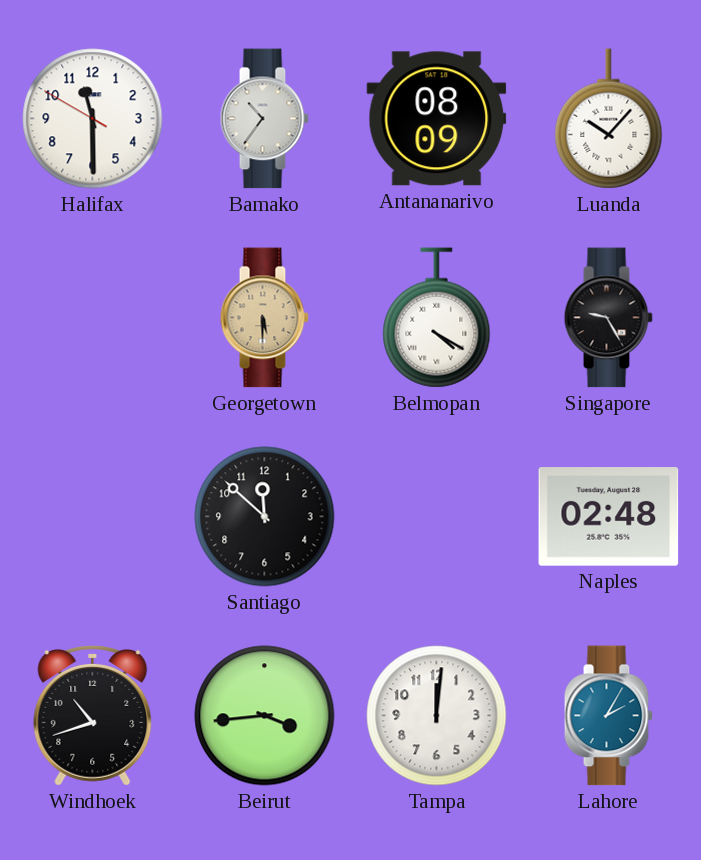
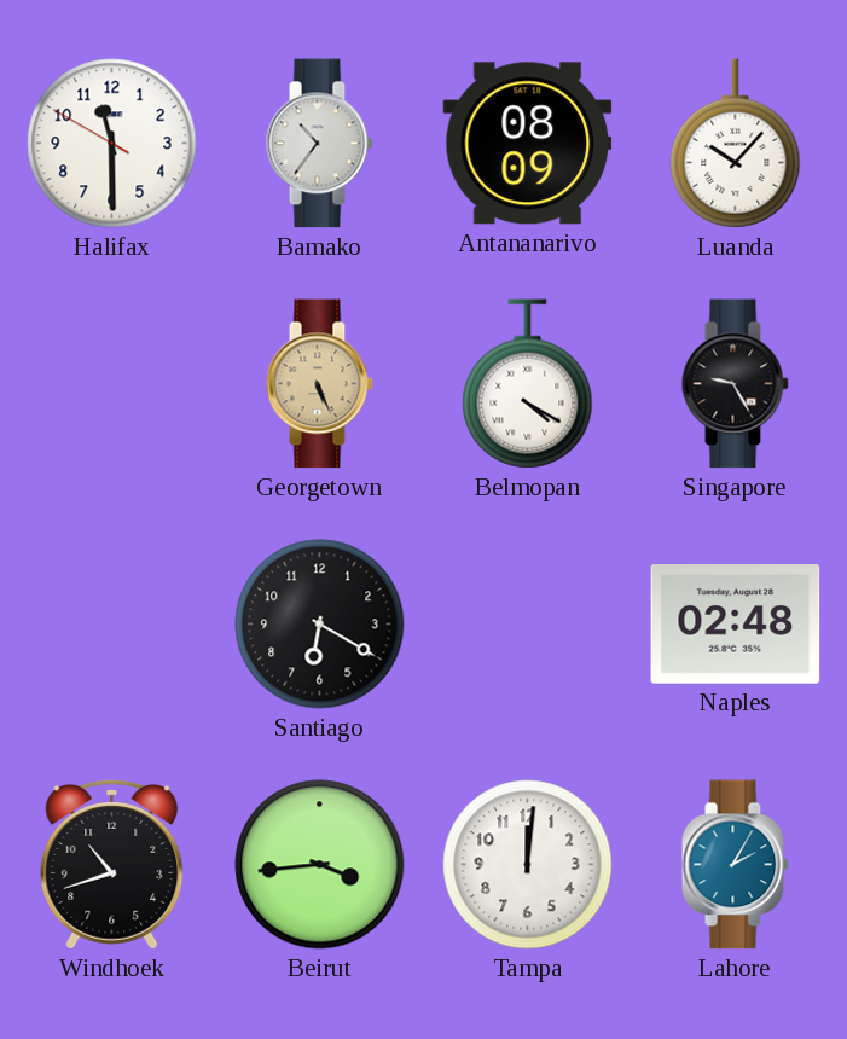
Georgetown: 5:30 -> 5:26
Santiago: 11:52 -> 6:20
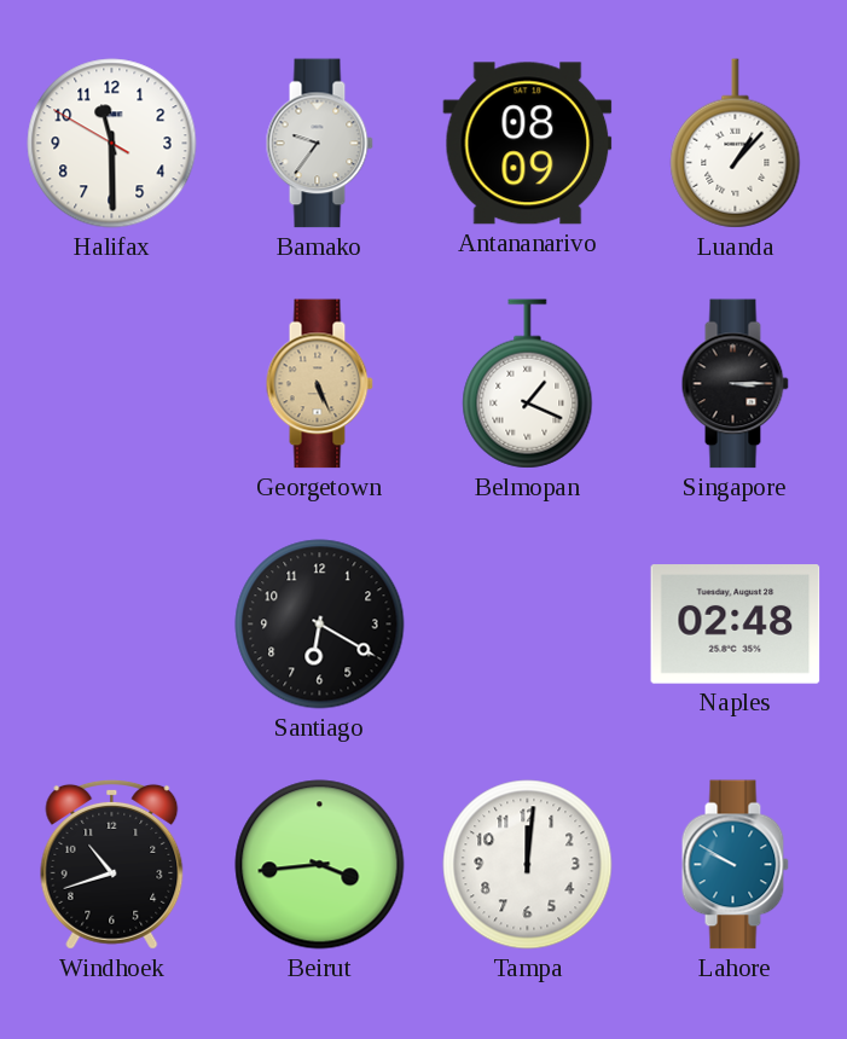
Bamako: 10:36 -> 9:36
Luanda: 10:07 -> 1:07
Belmopan: 4:20 -> 1:19
Singapore: 9:25 -> 3:15
Lahore: 2:05 -> 9:50
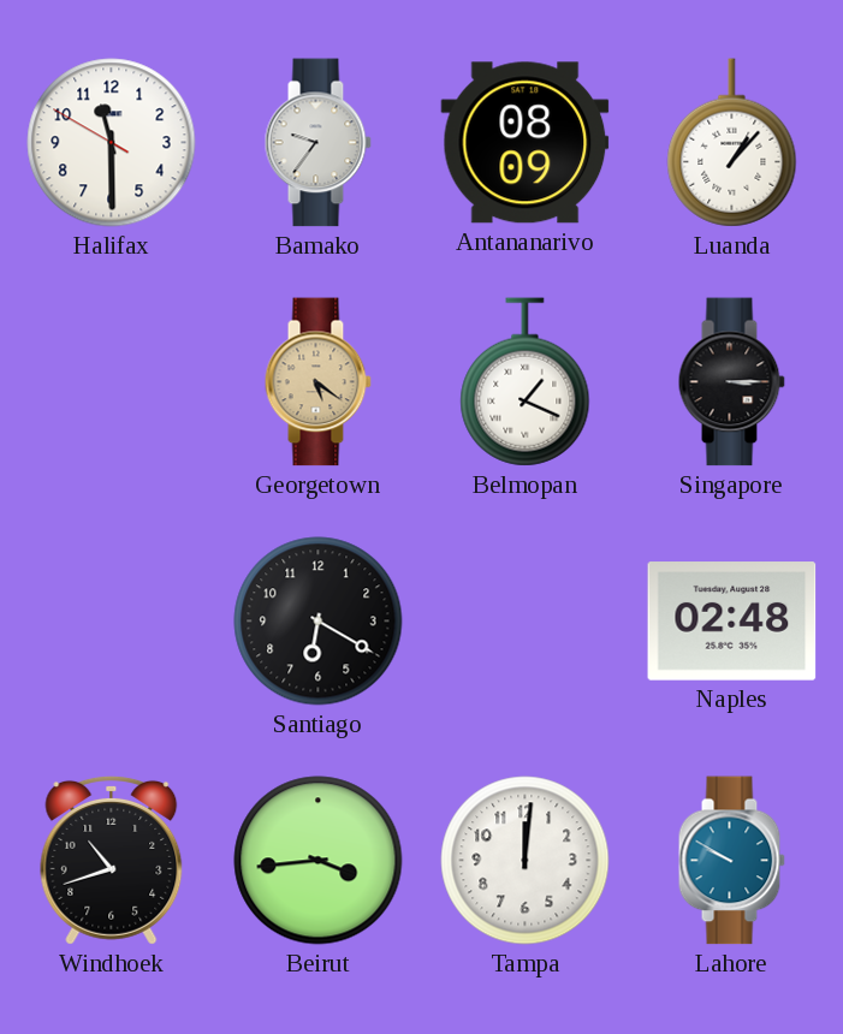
Georgetown: 5:26 -> 5:21
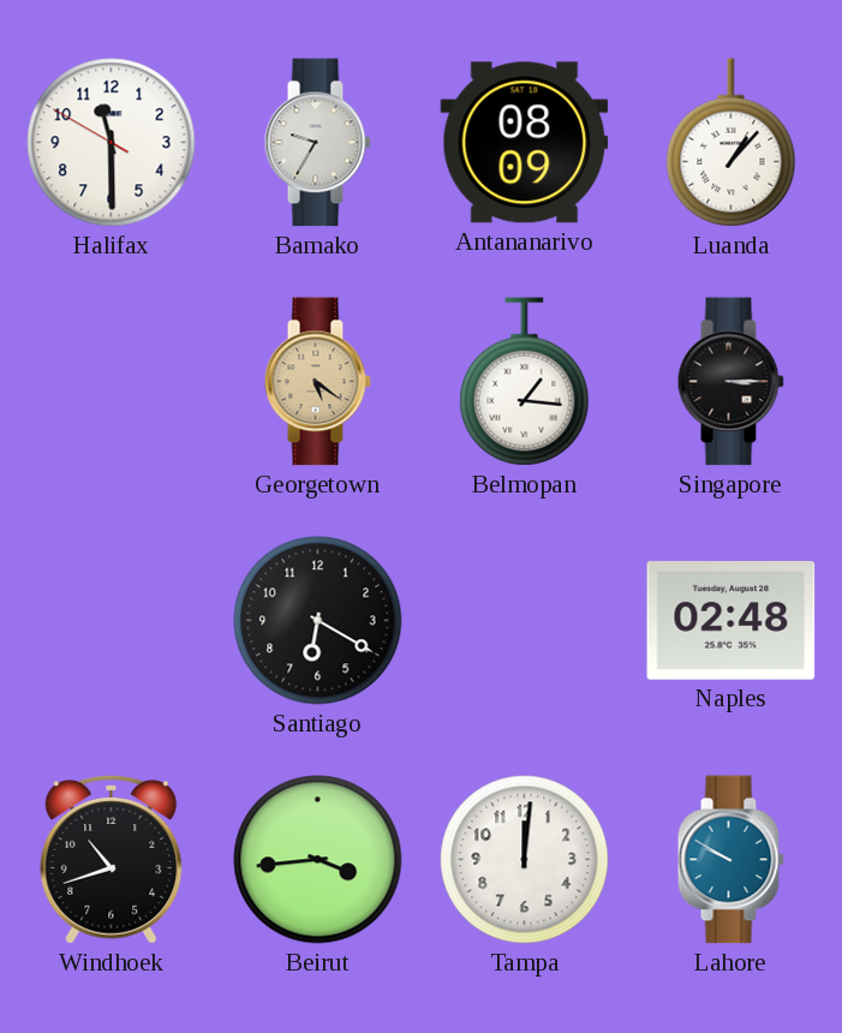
Bamako: 9:36 -> 9:35
Belmopan: 1:19 -> 1:16
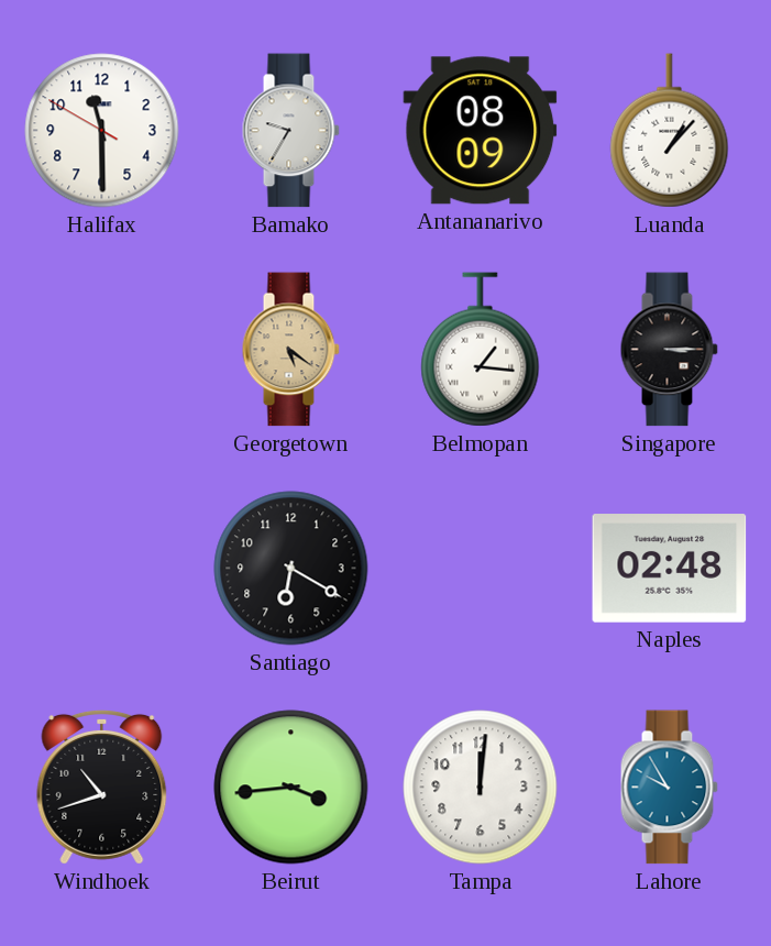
Lahore: 9:50 -> 9:55
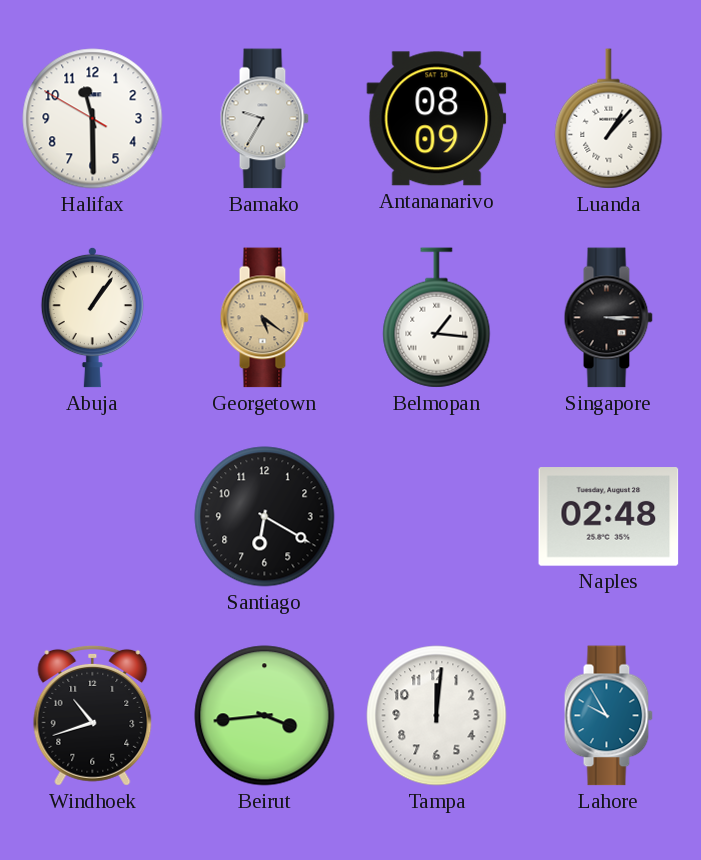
Abuja: none -> 1:06
